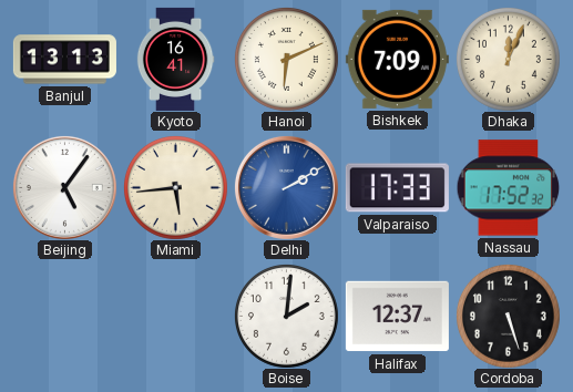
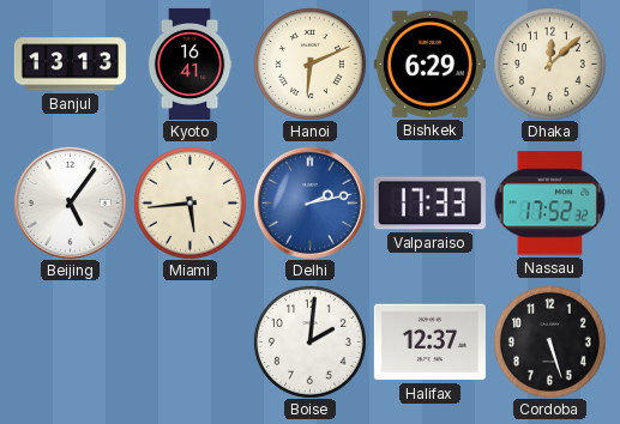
Bishkek: 7:09 -> 6:29
Dhaka: 12:04 -> 12:08
Delhi: 2:10 -> 2:13
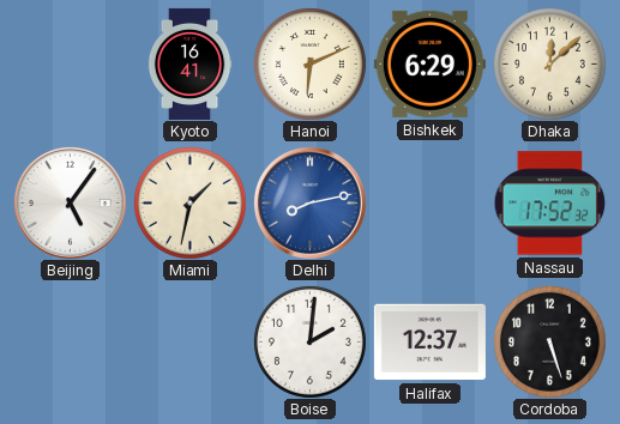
Banjul: 13:13 -> none
Miami: 5:44 -> 1:32
Delhi: 2:13 -> 8:13
Valparaiso: 17:33 -> none
